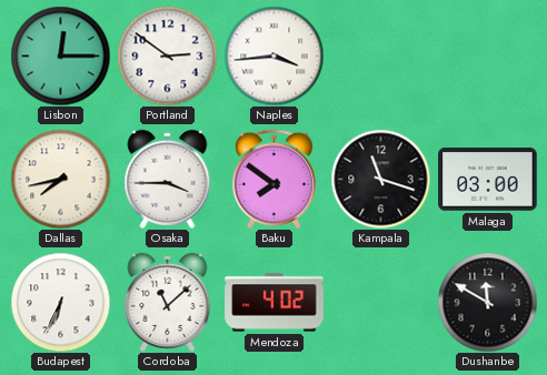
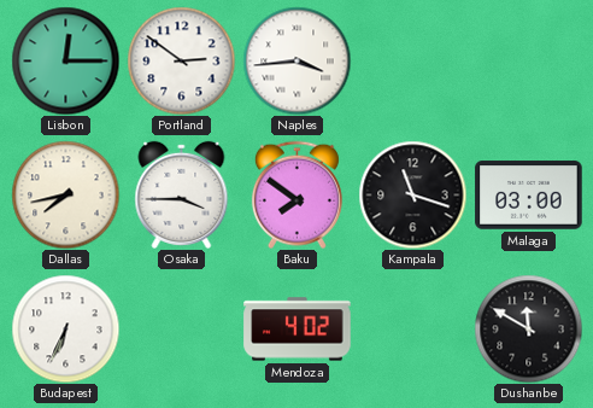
Cordoba: 11:08 -> none
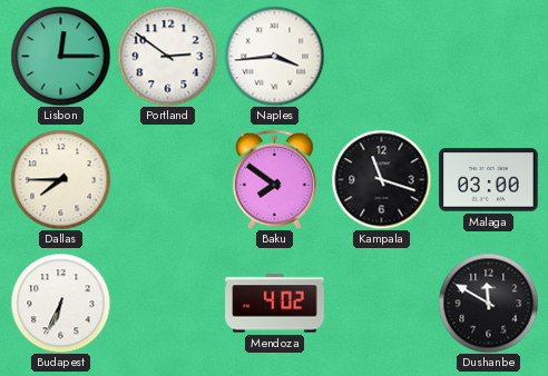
Dallas: 7:43 -> 7:45
Osaka: 3:45 -> none
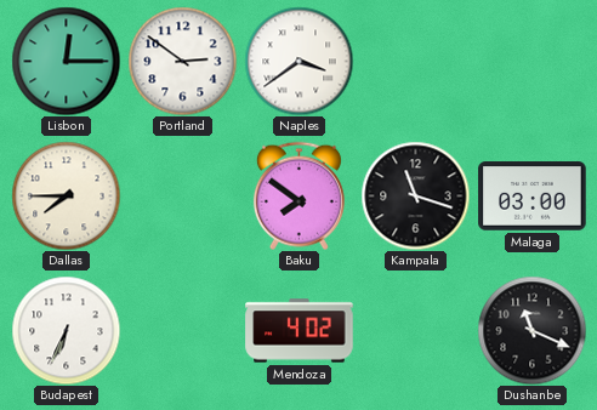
Naples: 3:44 -> 3:39
Dushanbe: 11:50 -> 11:19
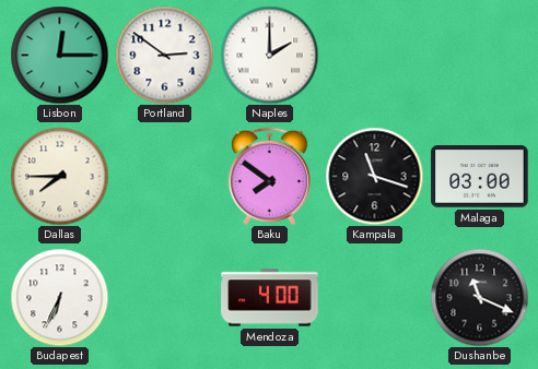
Naples: 3:39 -> 2:00
Mendoza: 4:02 -> 4:00
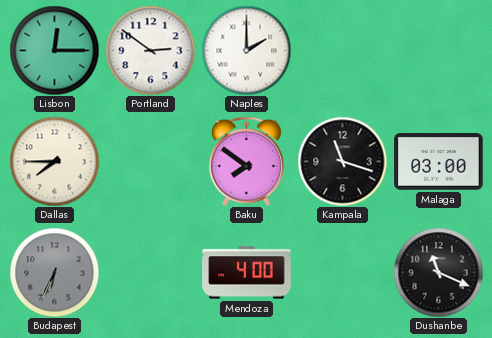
Budapest dial: white -> grey
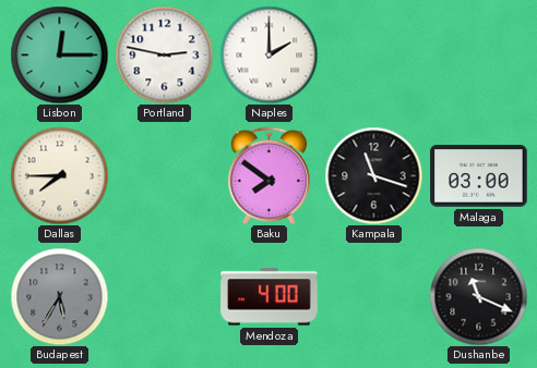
Portland: 2:51 -> 2:47
Budapest: 6:34 -> 5:35
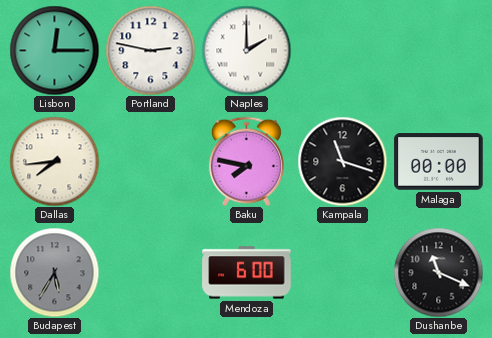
Dallas: 7:45 -> 7:44
Baku: 7:51 -> 7:47
Malaga: 03:00 -> 00:00
Mendoza: 4:00 -> 6:00
